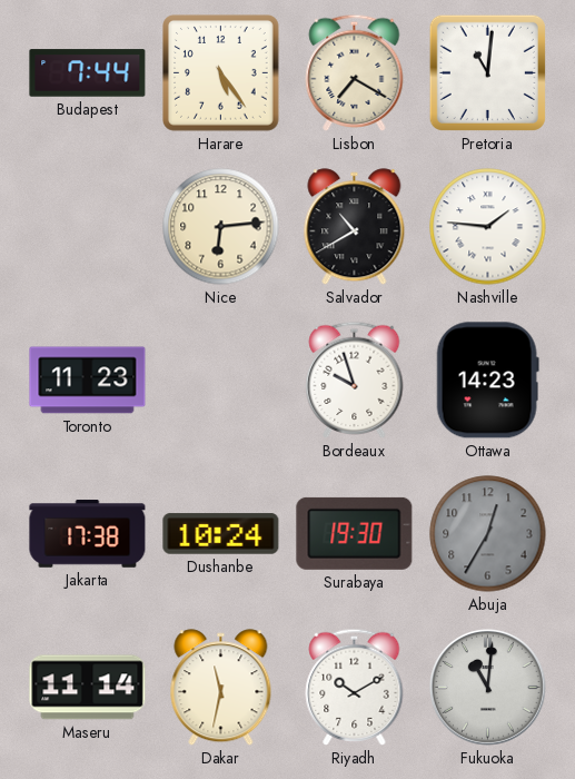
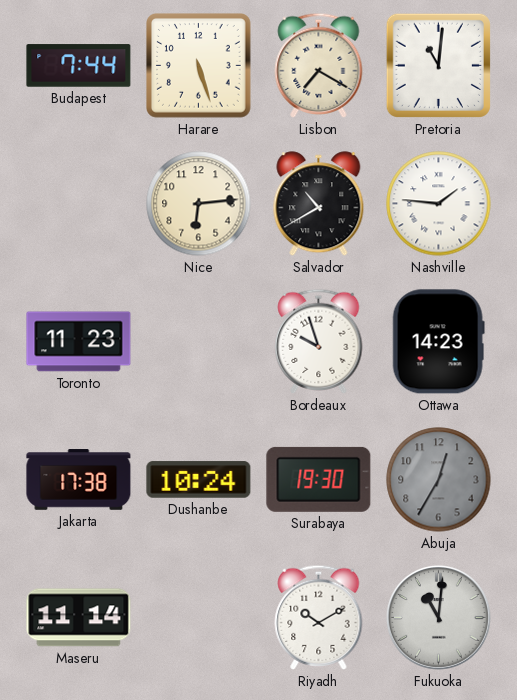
Harare: 5:24 -> 5:27
Dakar: 11:32 -> none
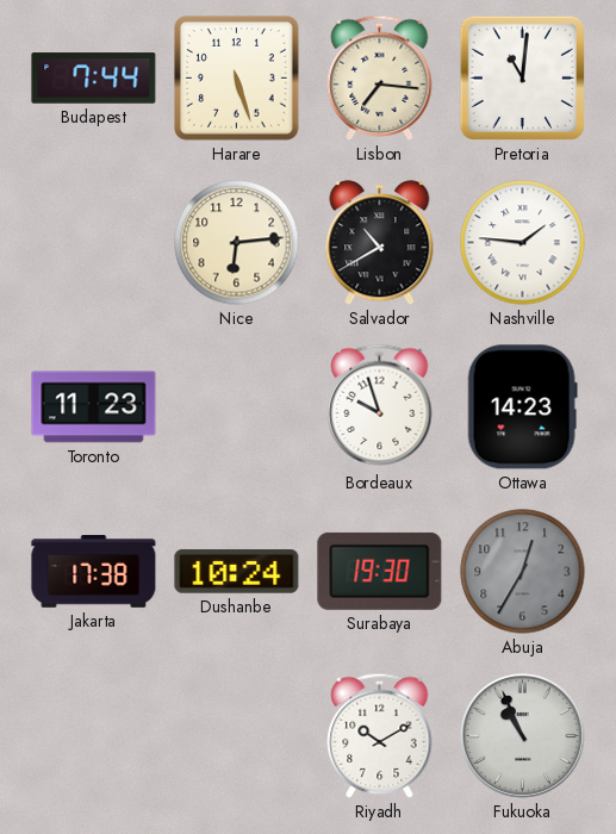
Lisbon: 7:20 -> 7:16
Maseru: 11:14 -> none
Fukuoka: 11:01 -> 10:56
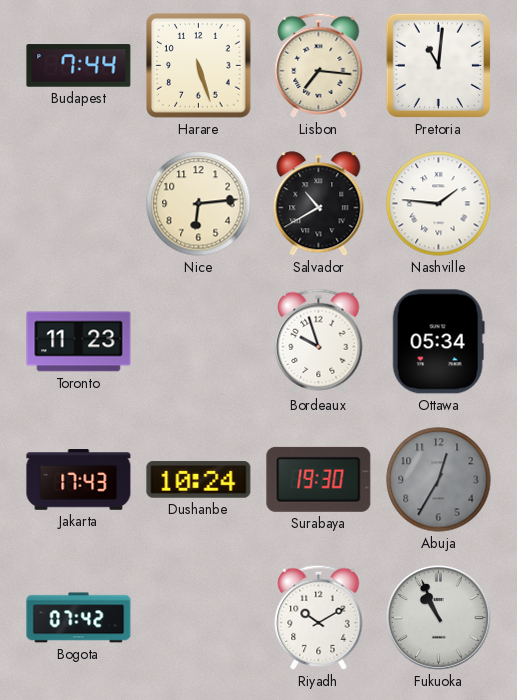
Ottawa: 14:23 -> 05:34
Jakarta: 17:38 -> 17:43
Bogota: none -> 07:42
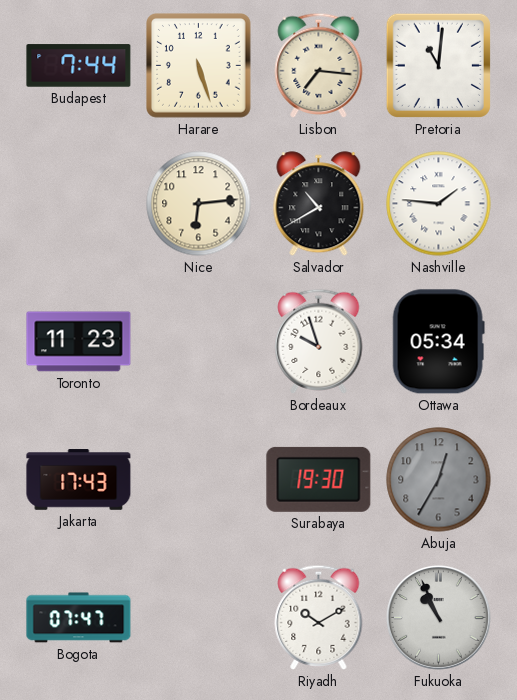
Dushanbe: 10:24 -> none
Bogota: 07:42 -> 07:47
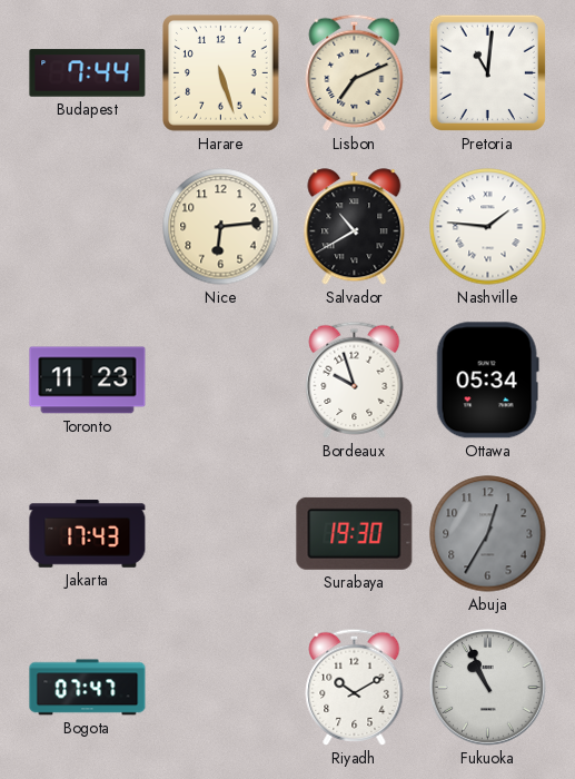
Lisbon: 7:16 -> 7:11
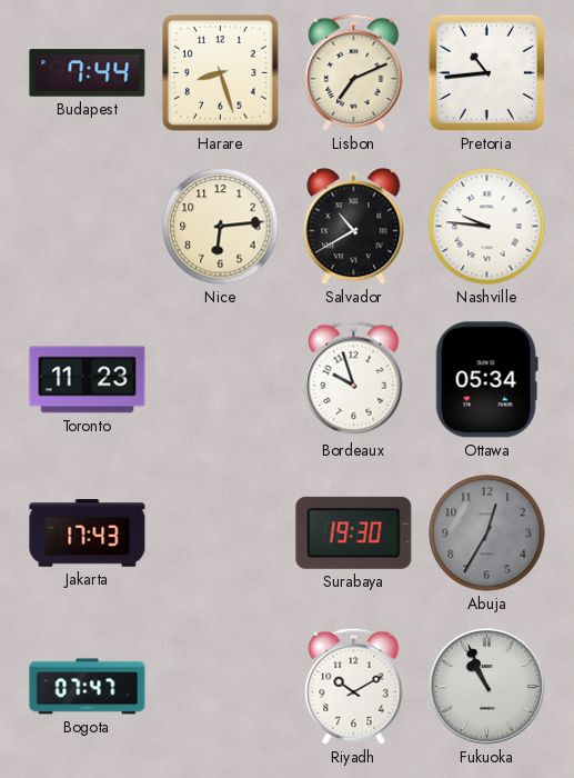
Harare: 5:27 -> 8:27
Pretoria: 11:01 -> 10:44
Nashville: 1:46 -> 9:46
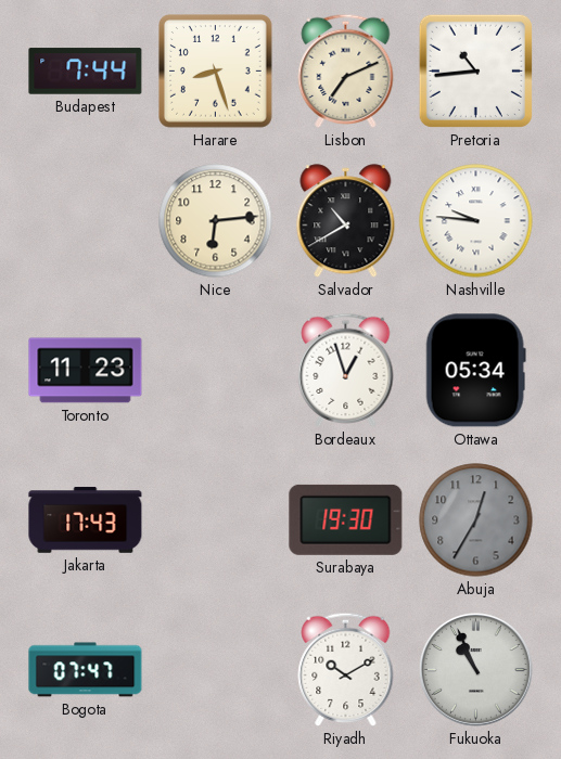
Bordeaux: 9:57 -> 12:57
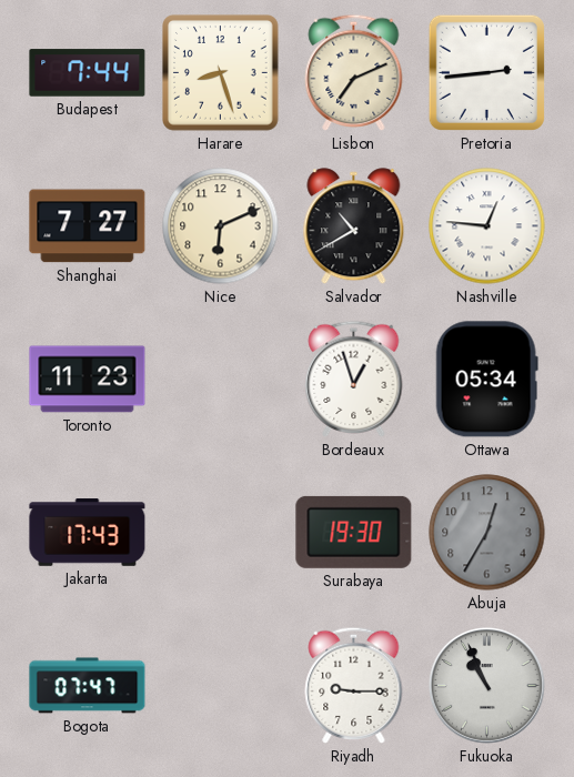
Pretoria: 10:44 -> 2:44
Shanghai: none -> 7:27
Nice: 6:14 -> 6:11
Nashville: 9:46 -> 12:46
Riyadh: 10:10 -> 9:15
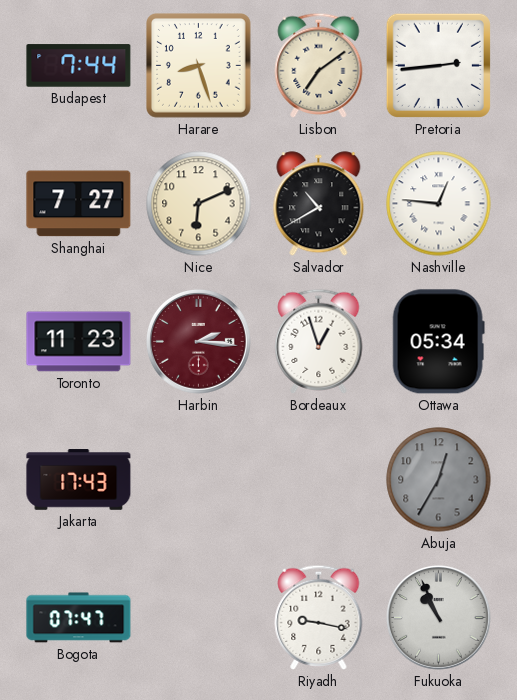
Lisbon: 7:11 -> 7:09
Harbin: none -> 2:16
Surabaya: 19:30 -> none
Riyadh: 9:15 -> 9:17
